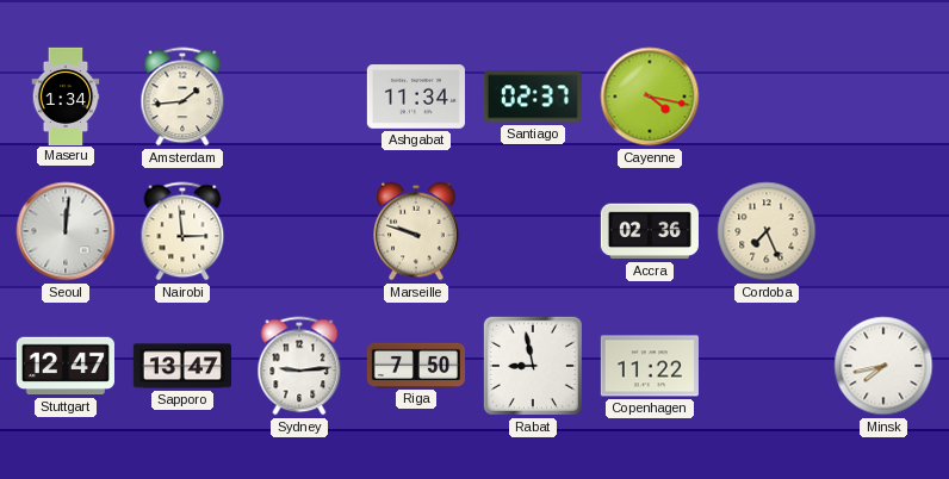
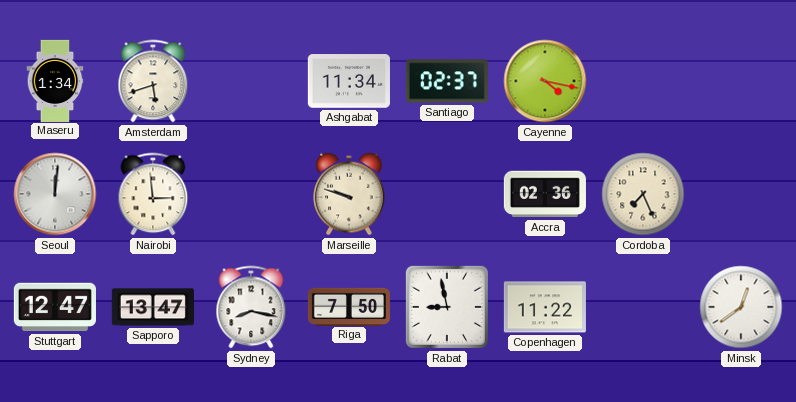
Amsterdam: 1:44 -> 5:42
Sydney: 9:14 -> 8:17
Minsk: 7:43 -> 12:39
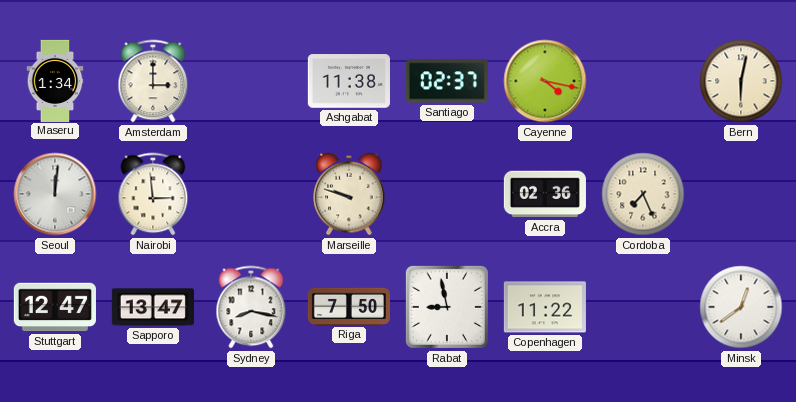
Amsterdam: 5:42 -> 3:00
Ashgabat: 11:34 -> 11:38
Bern: none -> 6:02
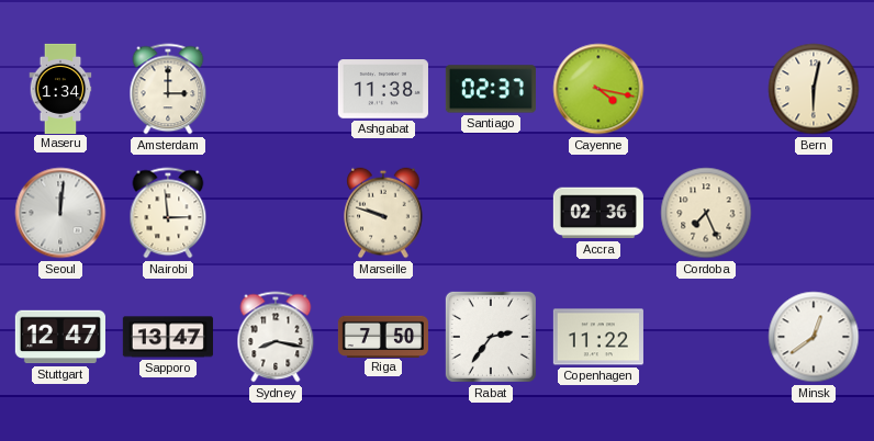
Rabat: 8:58 -> 2:36
